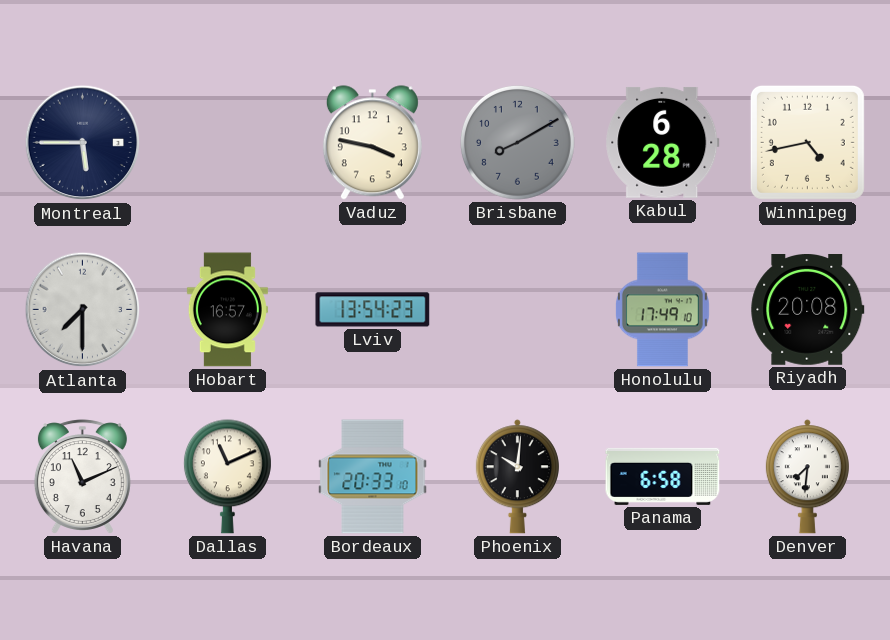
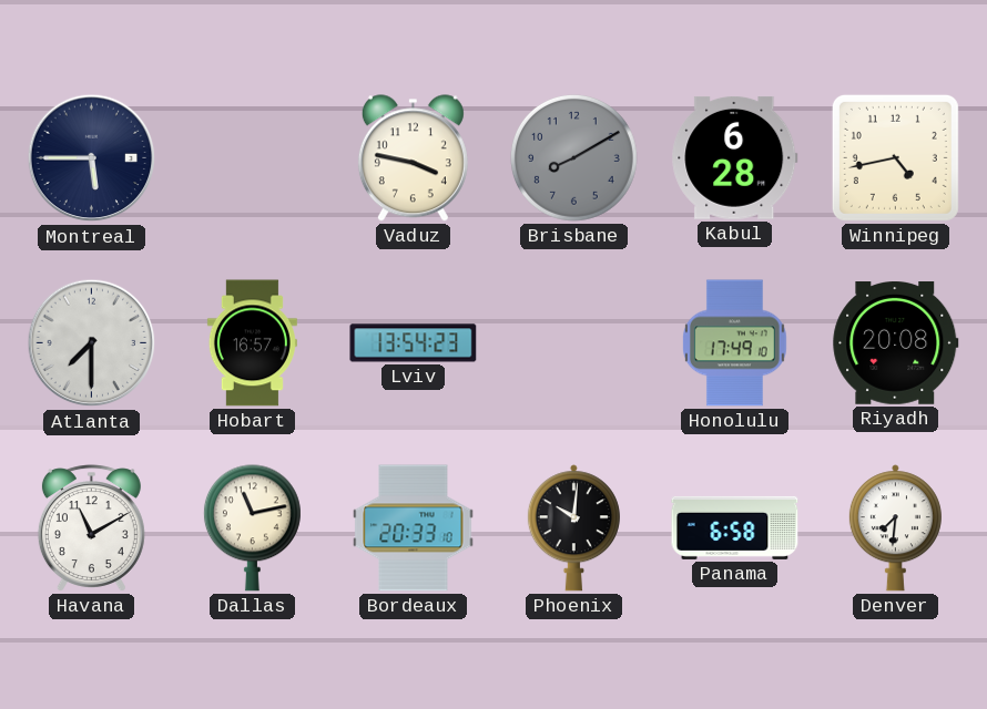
Havana: 11:11 -> 11:10
Dallas: 11:11 -> 11:13
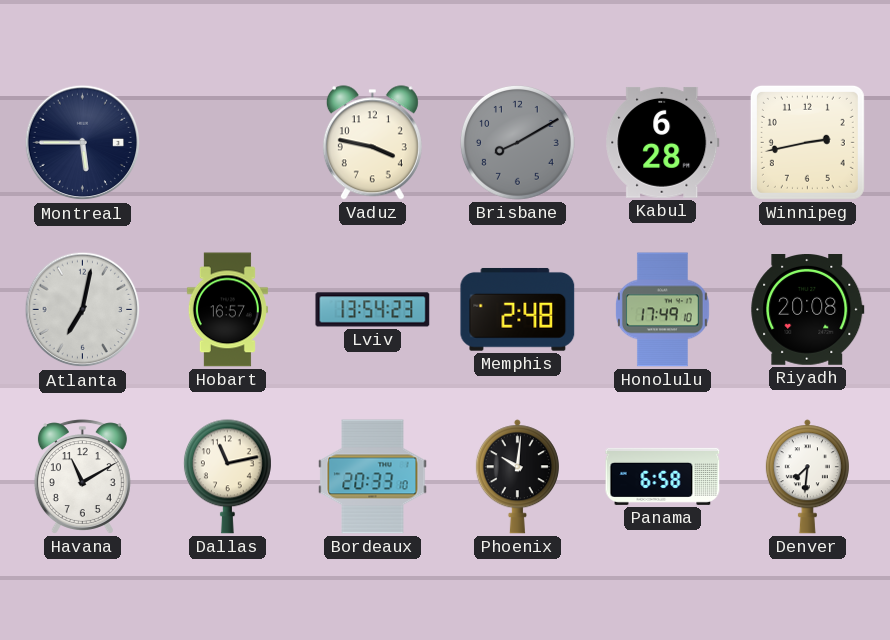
Winnipeg: 4:43 -> 2:43
Atlanta: 7:30 -> 7:02
Memphis: none -> 2:48
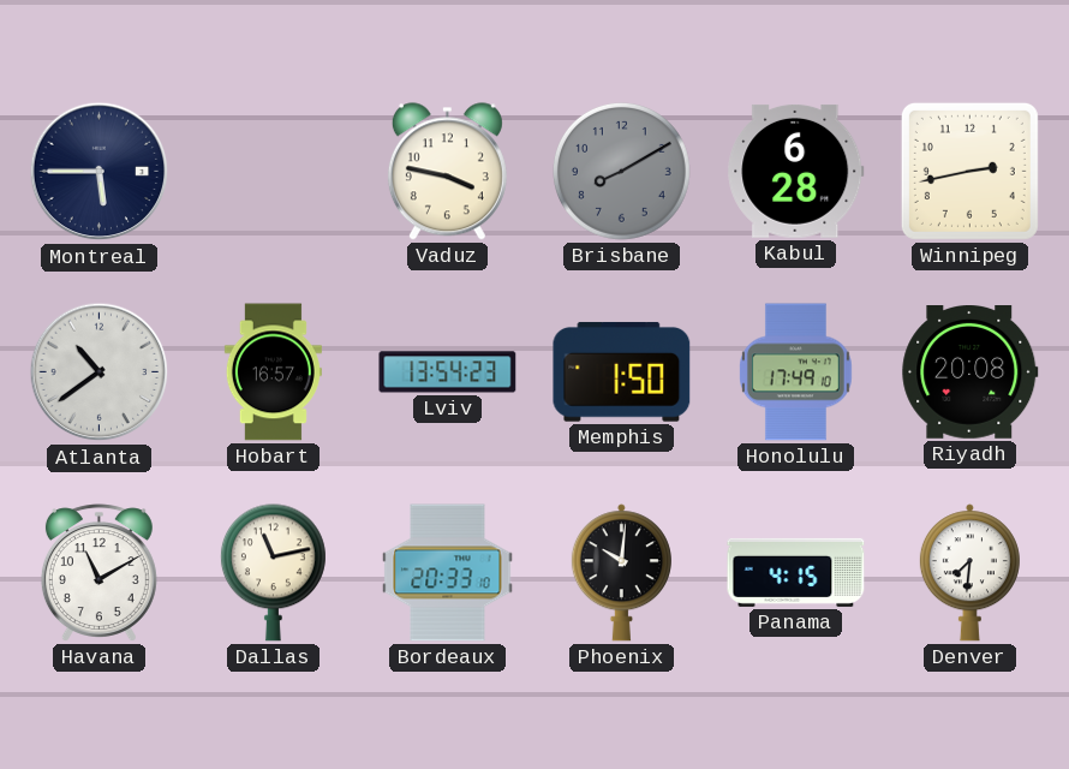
Atlanta: 7:02 -> 10:39
Memphis: 2:48 -> 1:50
Panama: 6:58 -> 4:15
